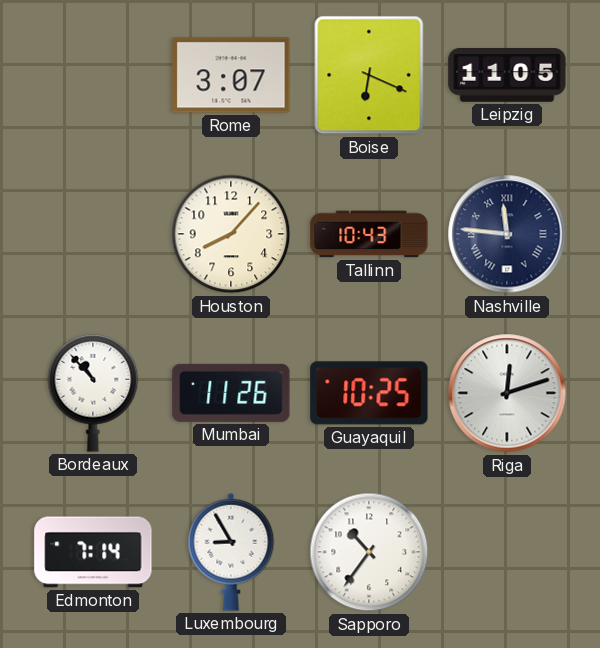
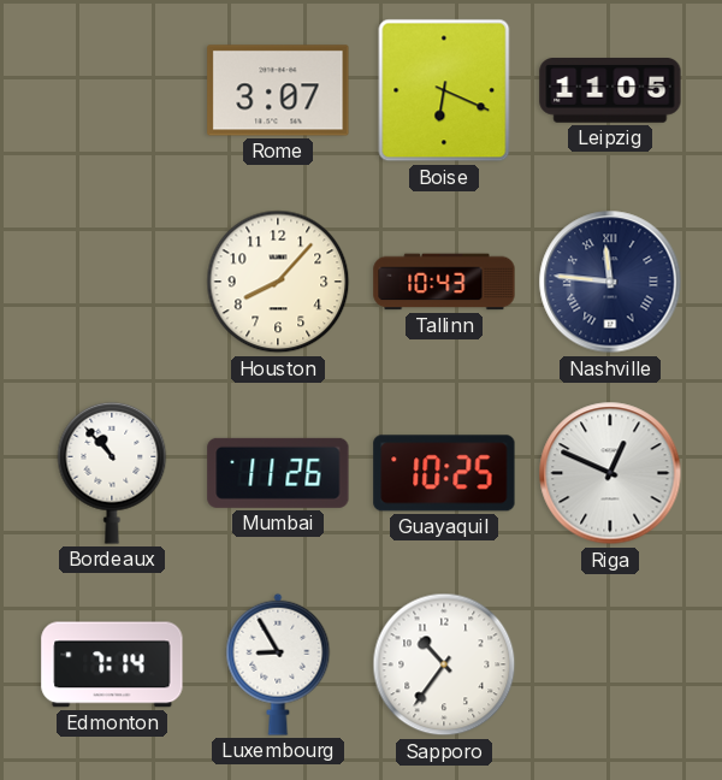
Riga: 12:12 -> 12:49
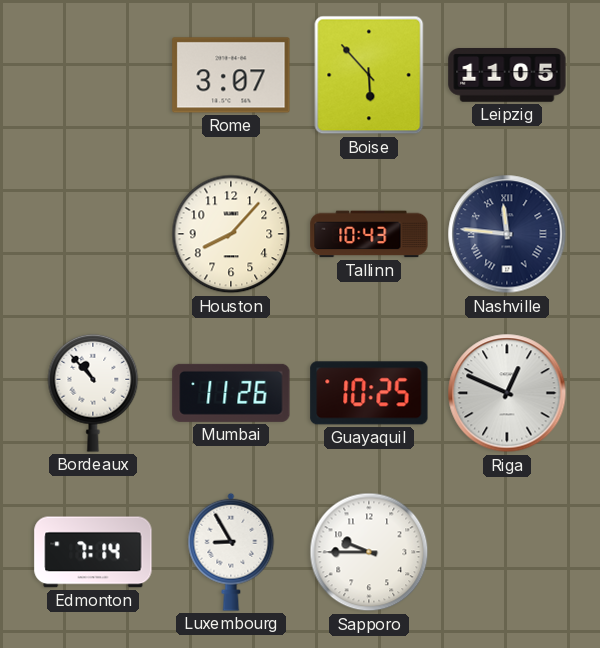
Boise: 6:19 -> 5:53
Sapporo: 10:36 -> 9:45
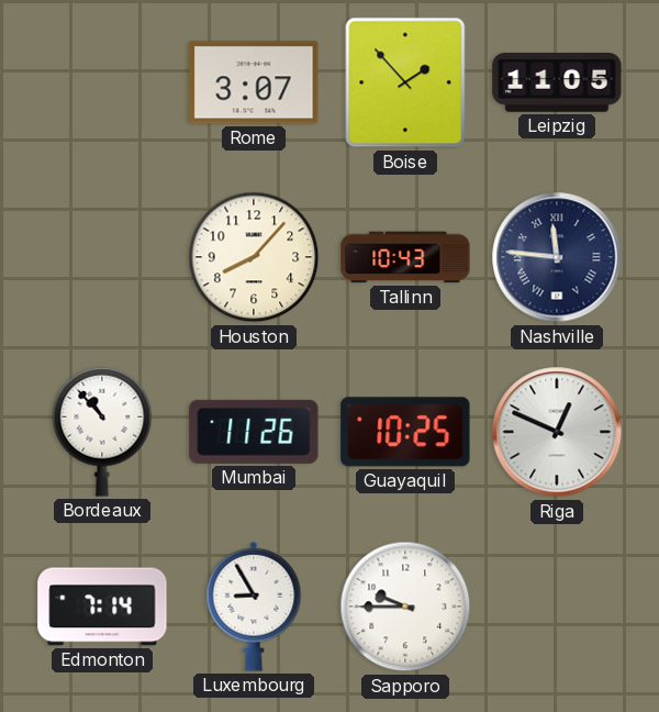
Boise: 5:53 -> 1:53
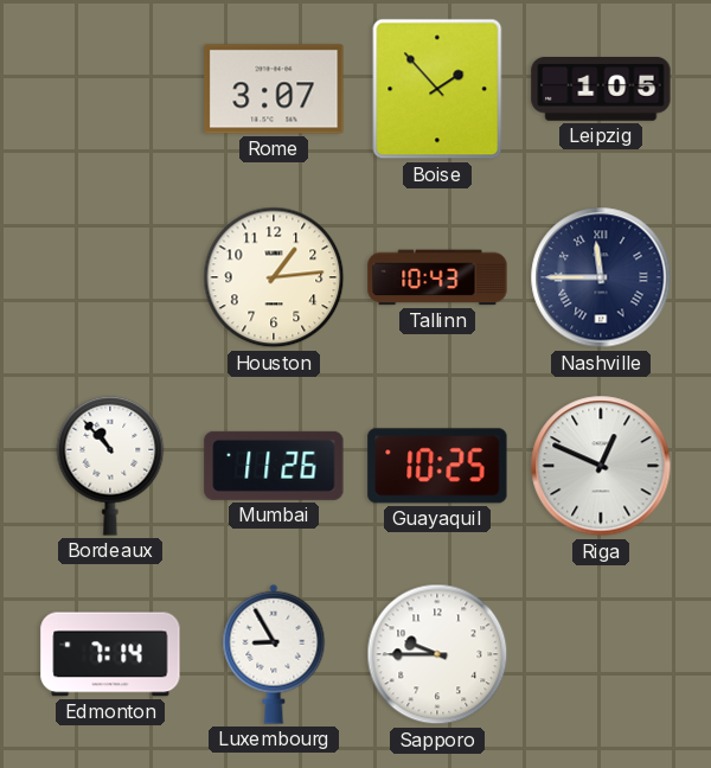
Leipzig: 11:05 -> 1:05
Houston: 8:07 -> 1:14
Nashville: 11:46 -> 11:45
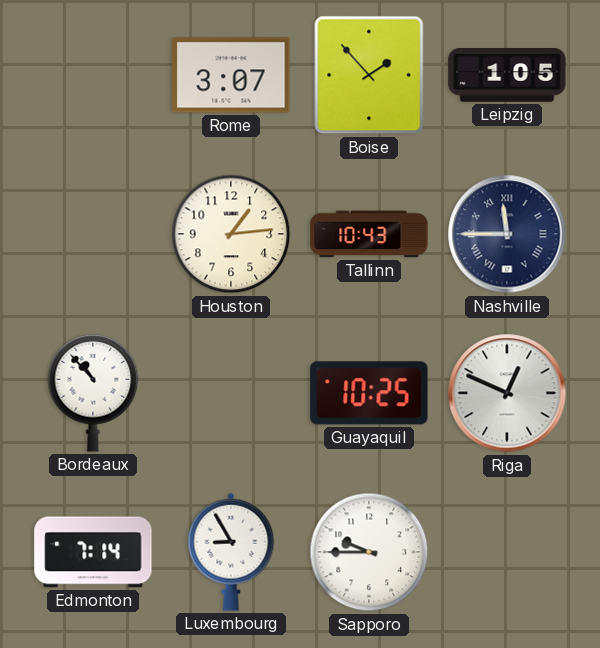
Mumbai: 11:26 -> none
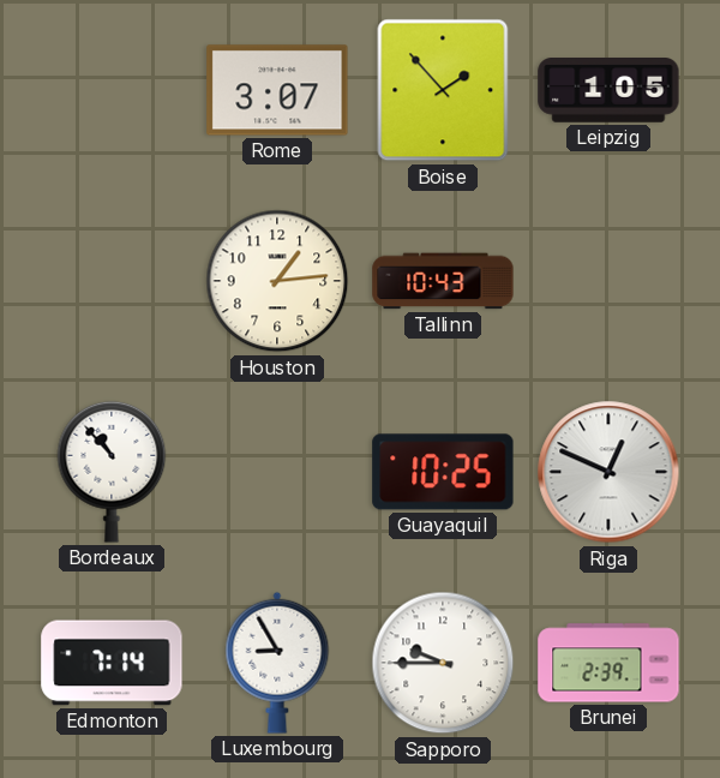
Nashville: 11:45 -> none
Brunei: none -> 2:39
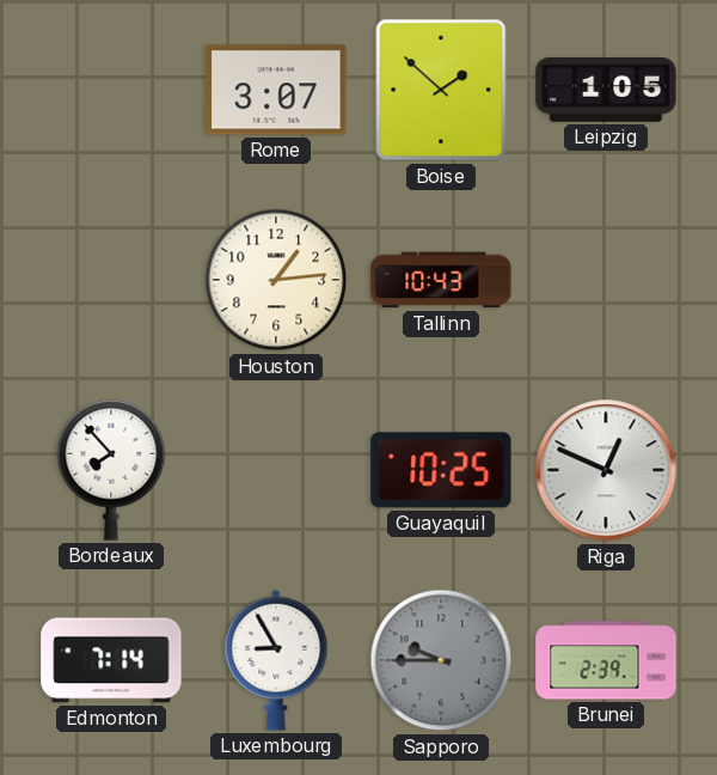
Boise: 1:53 -> 1:52
Bordeaux: 10:53 -> 7:53
Sapporo dial: white -> grey
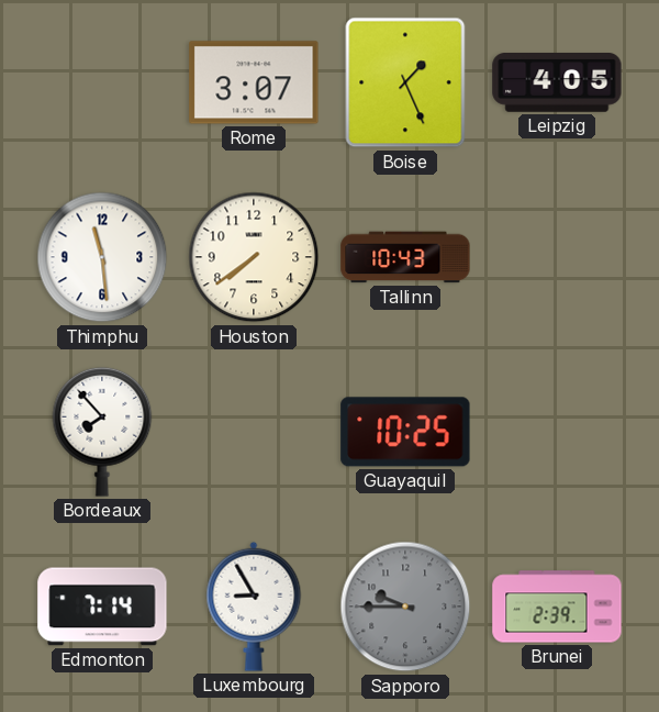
Boise: 1:52 -> 1:26
Leipzig: 1:05 -> 4:05
Thimphu: none -> 11:29
Houston: 1:14 -> 7:39
Riga: 12:49 -> none
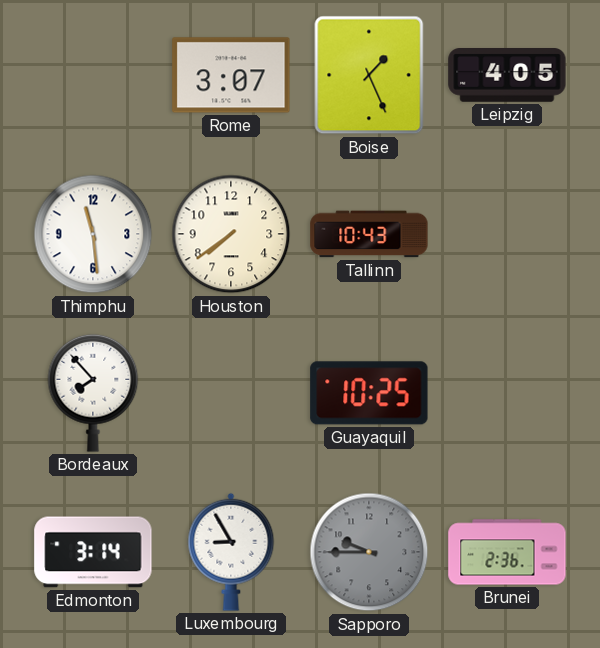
Edmonton: 7:14 -> 3:14
Brunei: 2:39 -> 2:36
